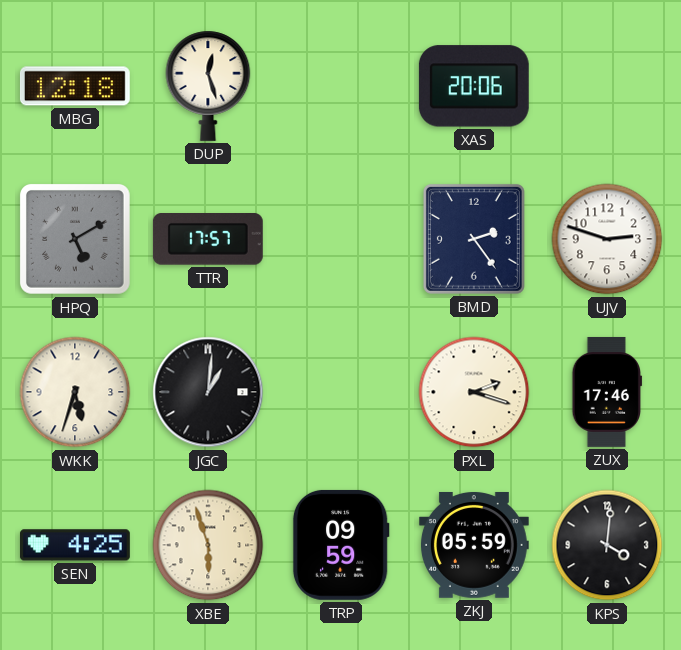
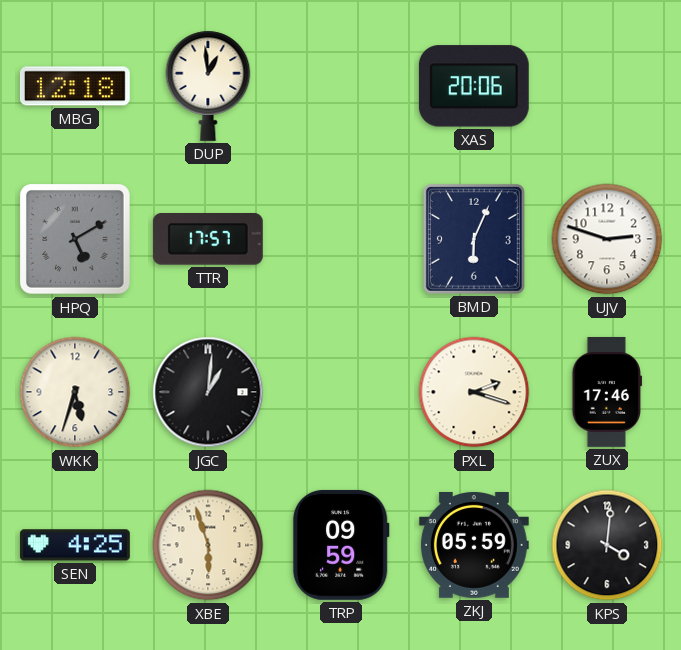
DUP: 12:27 -> 12:59
BMD: 2:24 -> 6:04
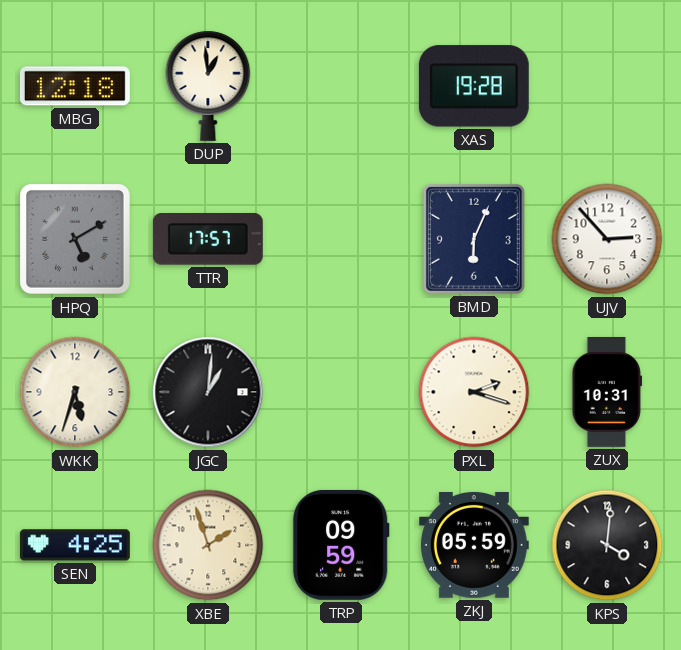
XAS: 20:06 -> 19:28
UJV: 2:48 -> 2:53
ZUX: 17:46 -> 10:31
XBE: 5:57 -> 1:57
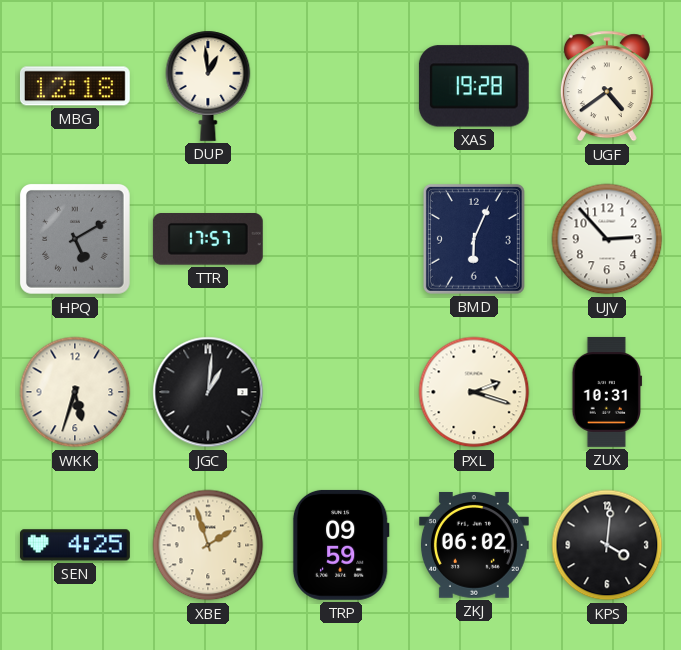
UGF: none -> 4:39
ZKJ: 05:59 -> 06:02
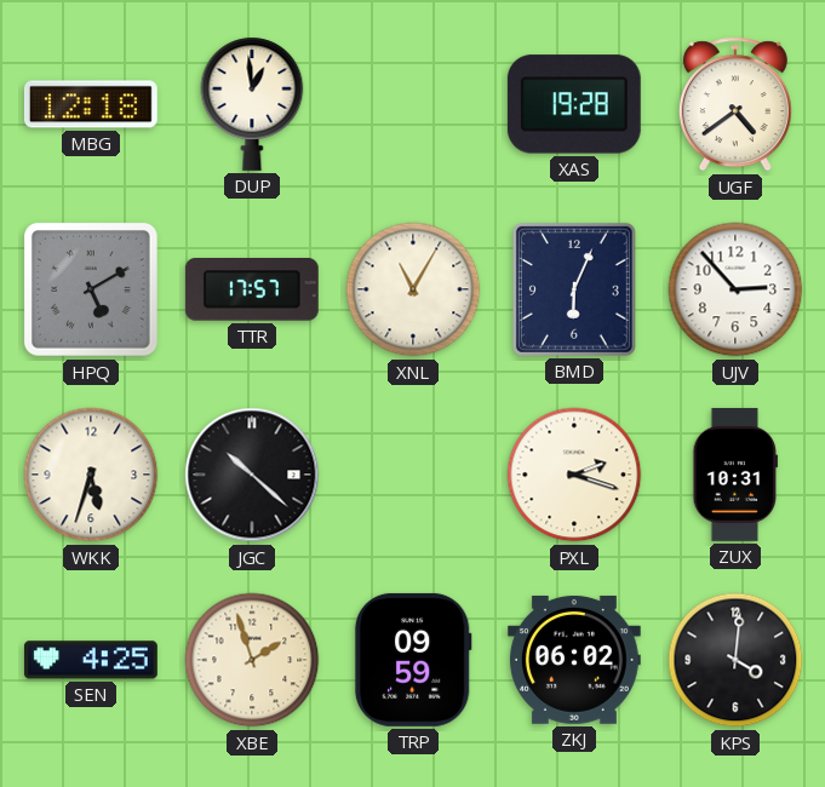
XNL: none -> 11:05
JGC: 1:01 -> 10:22
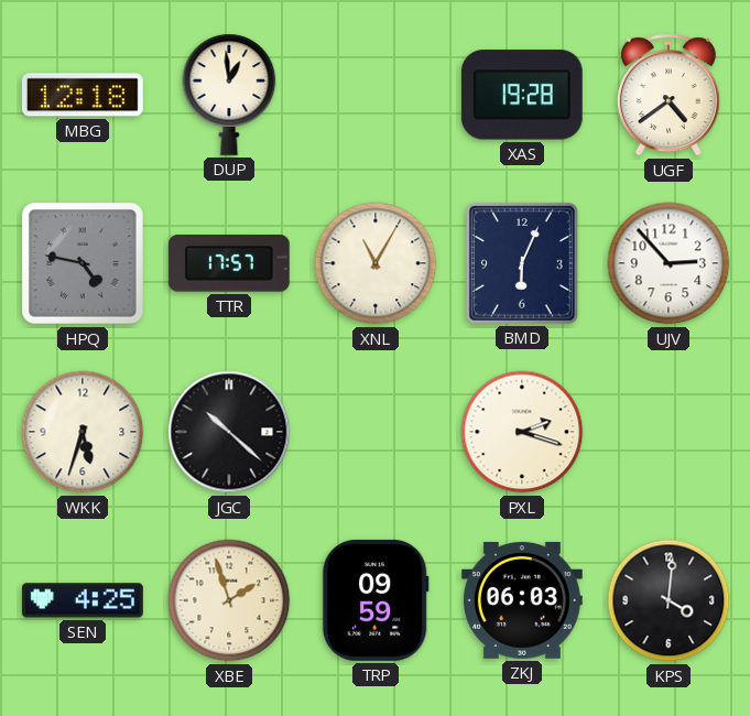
HPQ: 5:10 -> 4:47
ZUX: 10:31 -> none
ZKJ: 06:02 -> 06:03
